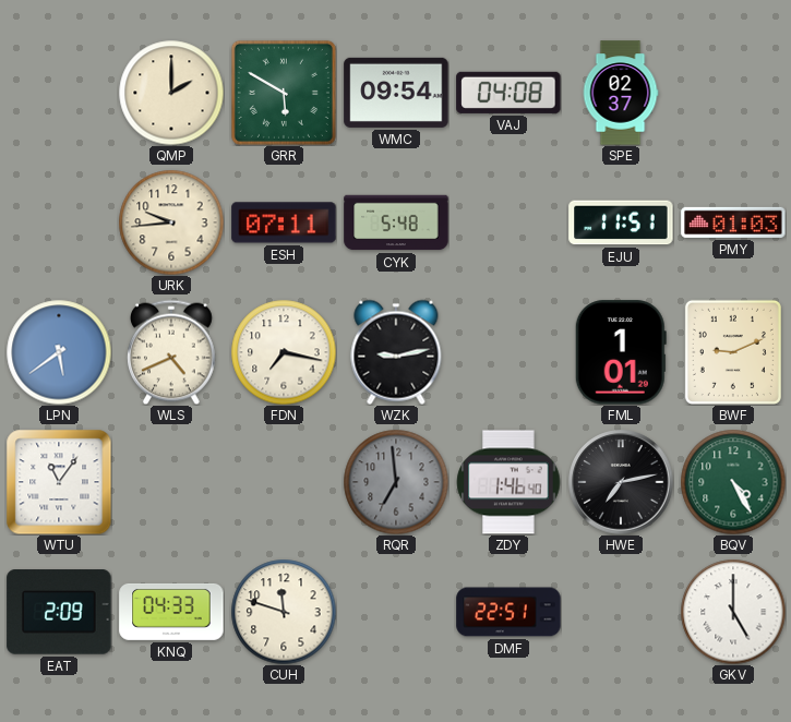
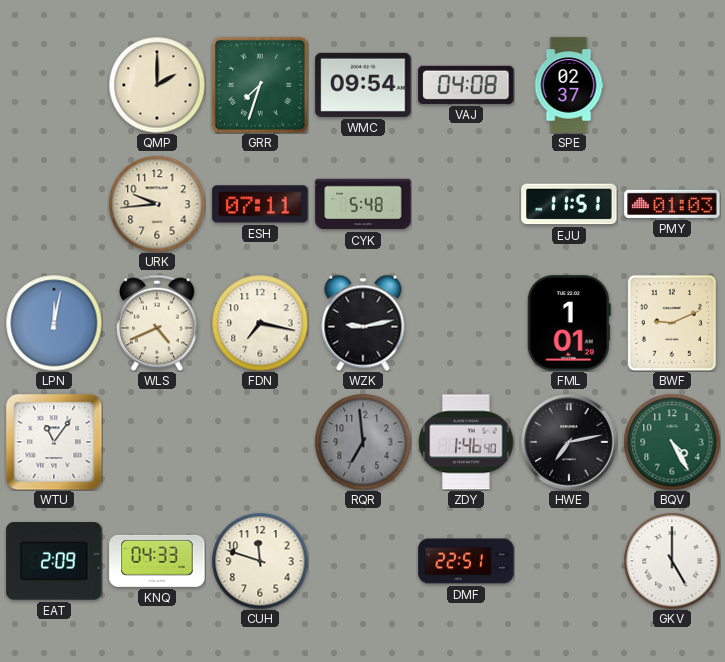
GRR: 5:50 -> 7:33
LPN: 5:39 -> 12:02
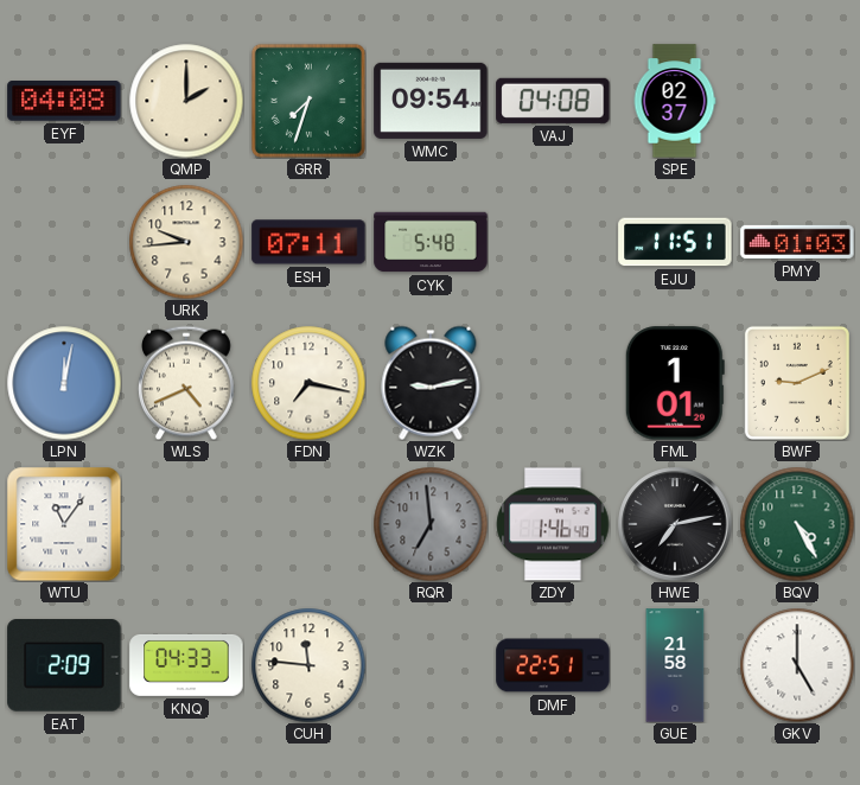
EYF: none -> 04:08
CUH: 11:48 -> 11:46
GUE: none -> 21:58
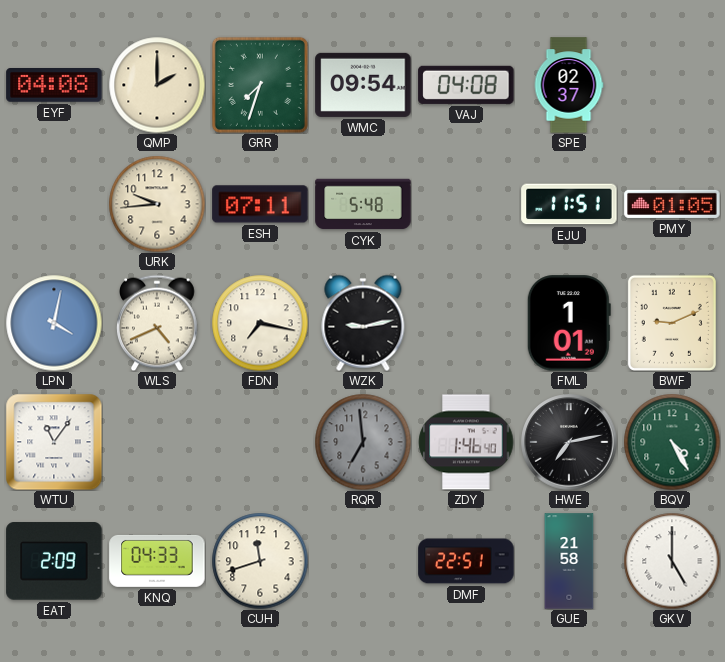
PMY: 01:03 -> 01:05
LPN: 12:02 -> 4:02
CUH: 11:46 -> 11:42
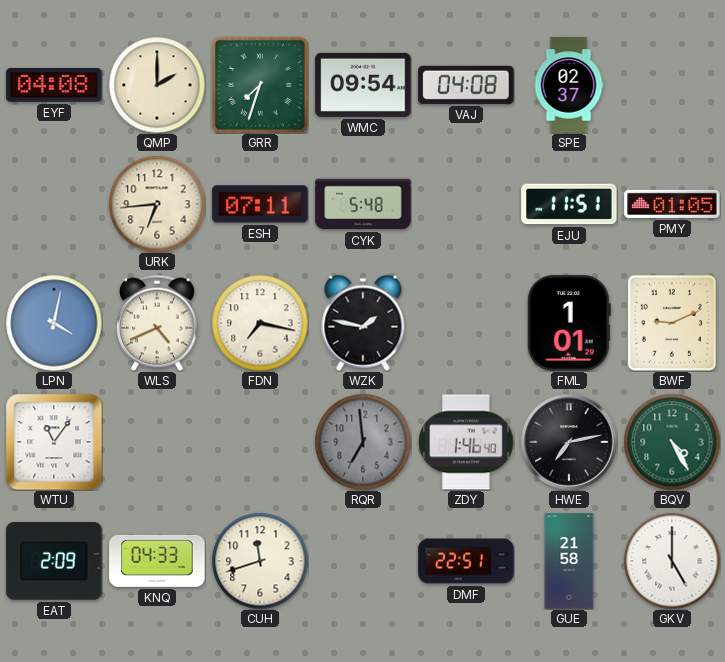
URK: 9:44 -> 6:44
WZK: 9:13 -> 1:47
